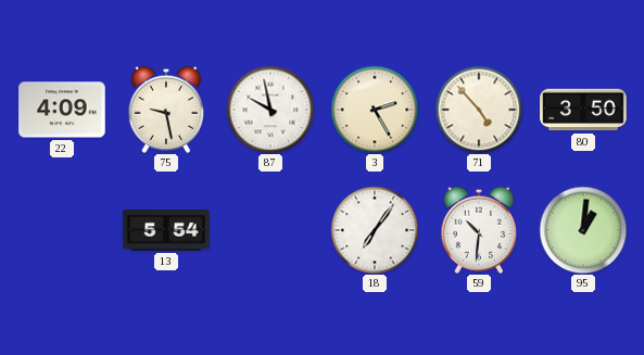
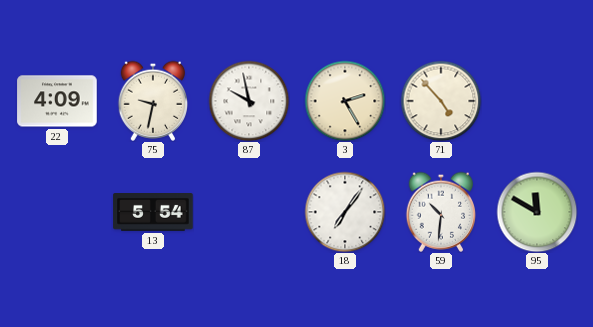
75: 9:28 -> 9:32
80: 3:50 -> none
95: 1:01 -> 11:50
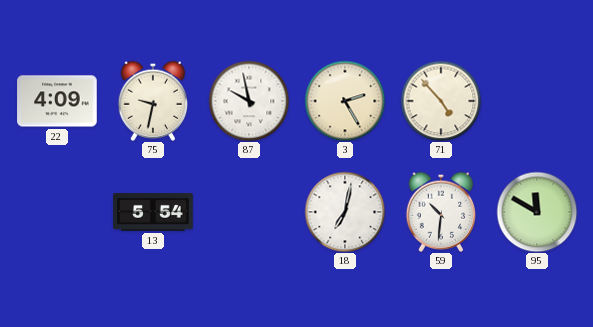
18: 7:06 -> 7:02
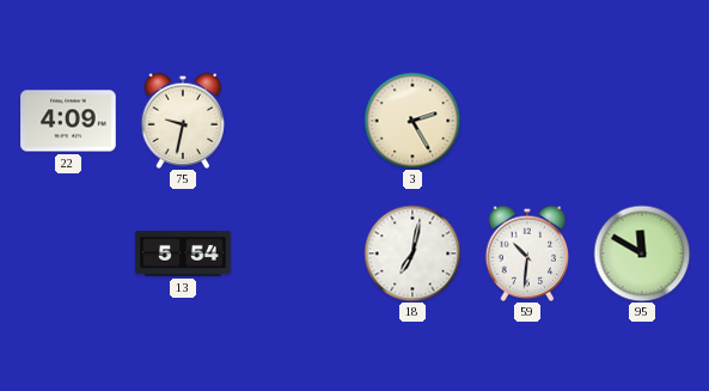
87: 9:58 -> none
71: 4:53 -> none
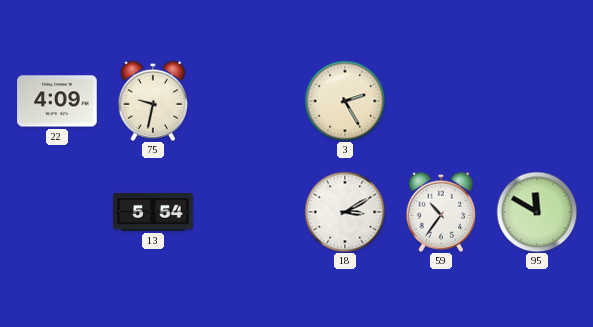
18: 7:02 -> 3:10
59: 10:31 -> 10:36
